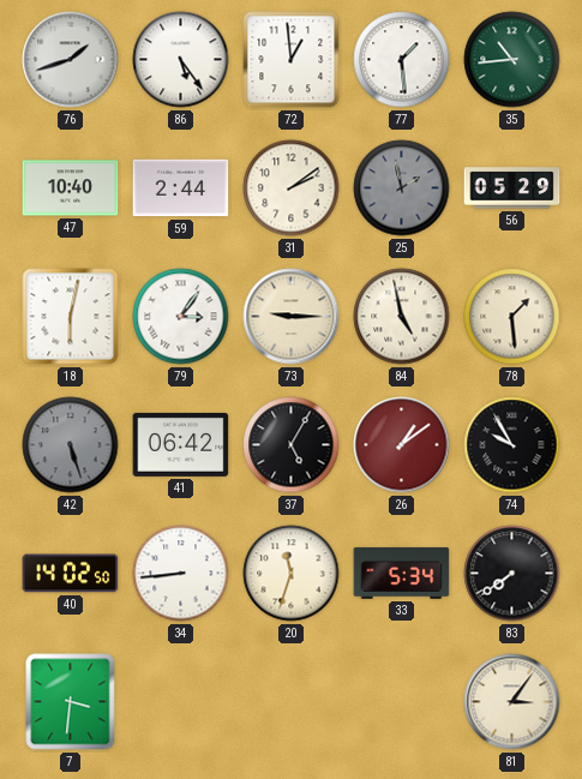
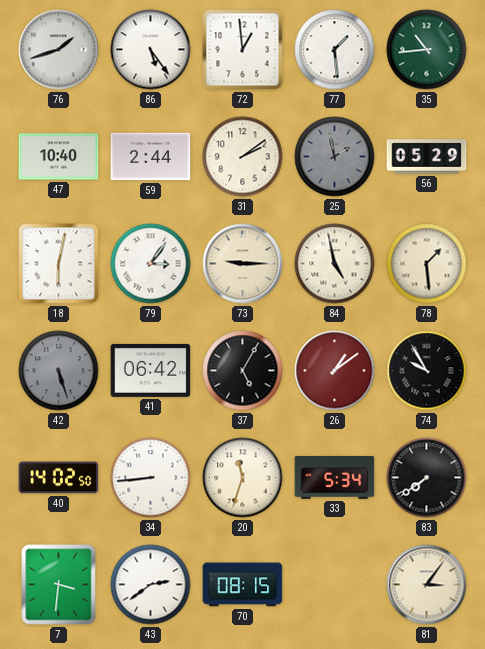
43: none -> 2:39
70: none -> 08:15
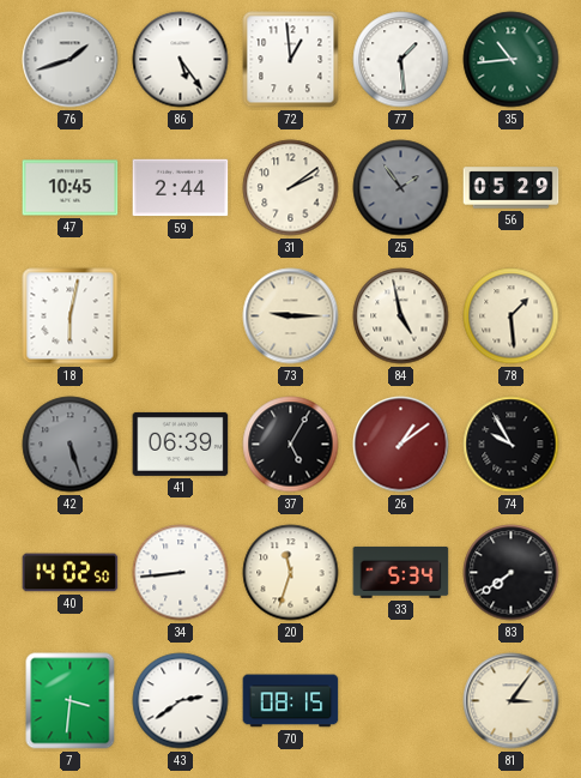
47: 10:40 -> 10:45
25: 1:58 -> 1:54
79: 3:06 -> none
41: 06:42 -> 06:39
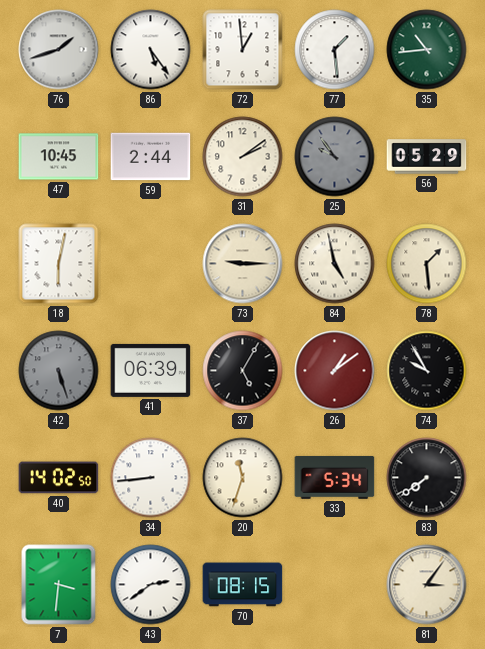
25: 1:54 -> 9:54
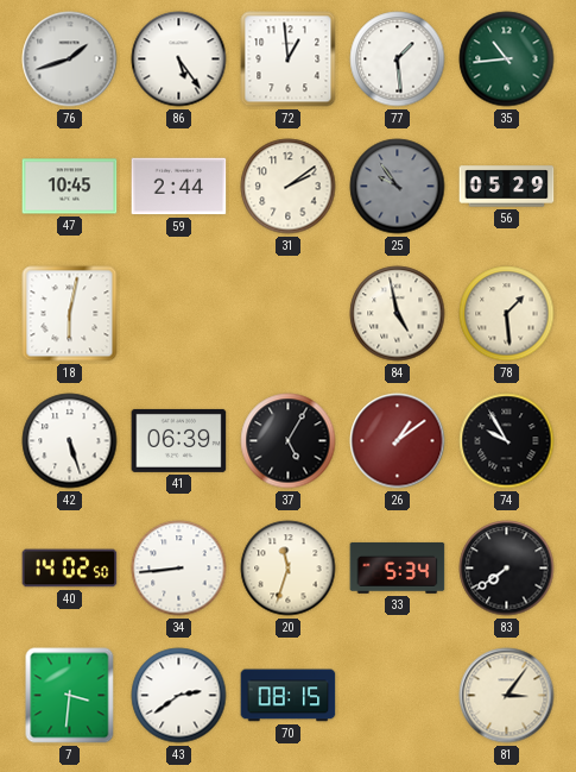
73: 9:15 -> none
42 dial: grey -> white
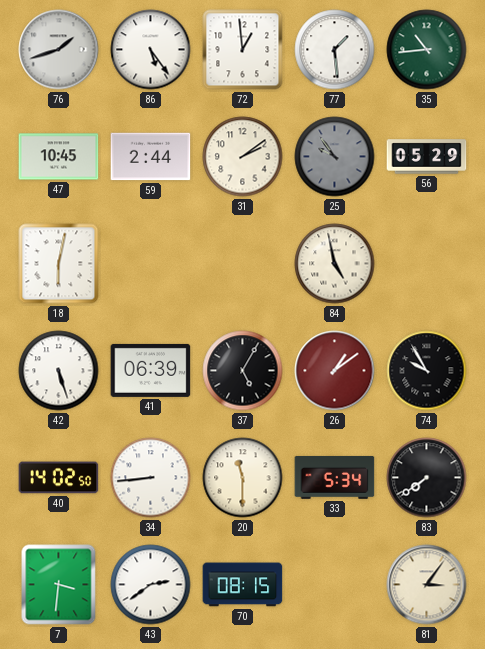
78: 1:29 -> none
20: 11:33 -> 11:30
